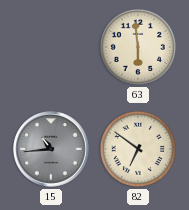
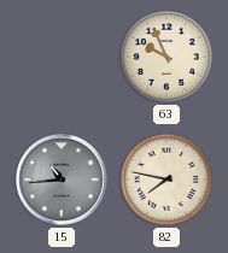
63: 5:59 -> 9:56
82: 6:51 -> 7:47
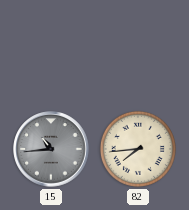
63: 9:56 -> none
82: 7:47 -> 7:44
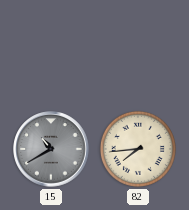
15: 10:44 -> 10:40
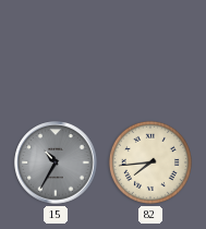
15: 10:40 -> 10:35
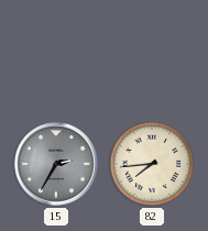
15: 10:35 -> 2:35
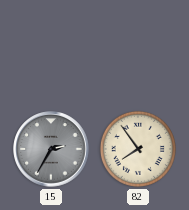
82: 7:44 -> 7:54
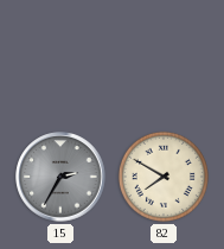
82: 7:54 -> 7:50
